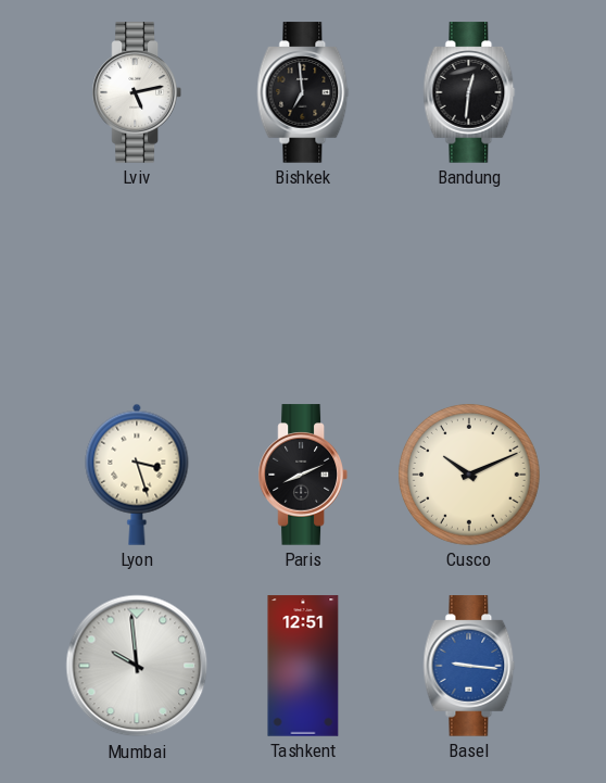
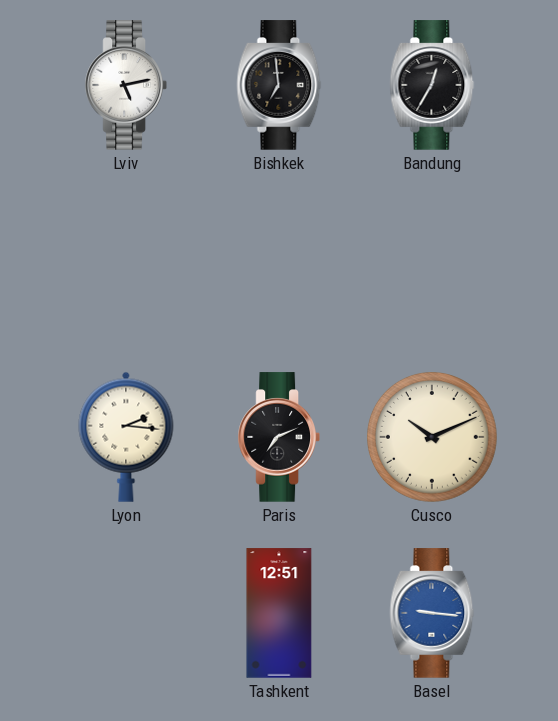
Bandung: 12:31 -> 12:35
Lyon: 3:27 -> 2:16
Paris: 8:11 -> 7:11
Mumbai: 9:59 -> none
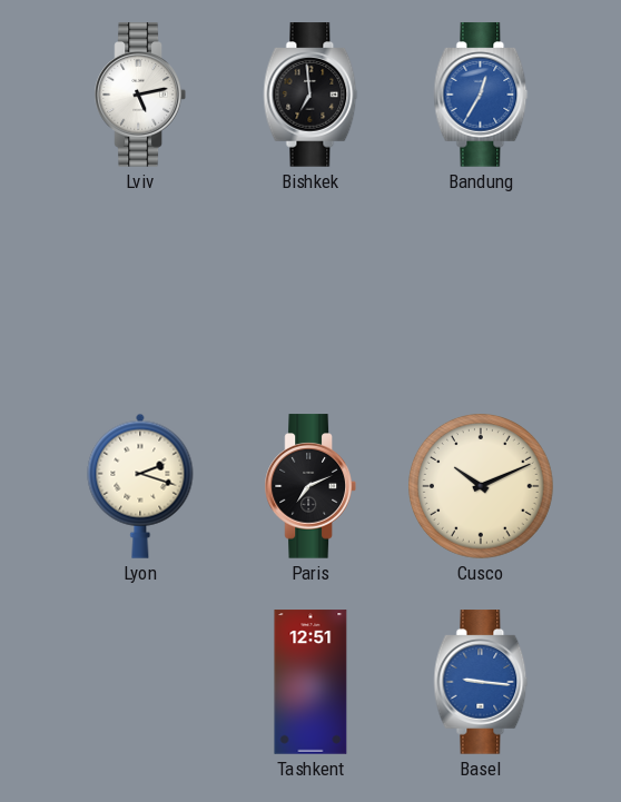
Bandung dial: black -> blue
Lyon: 2:16 -> 2:18
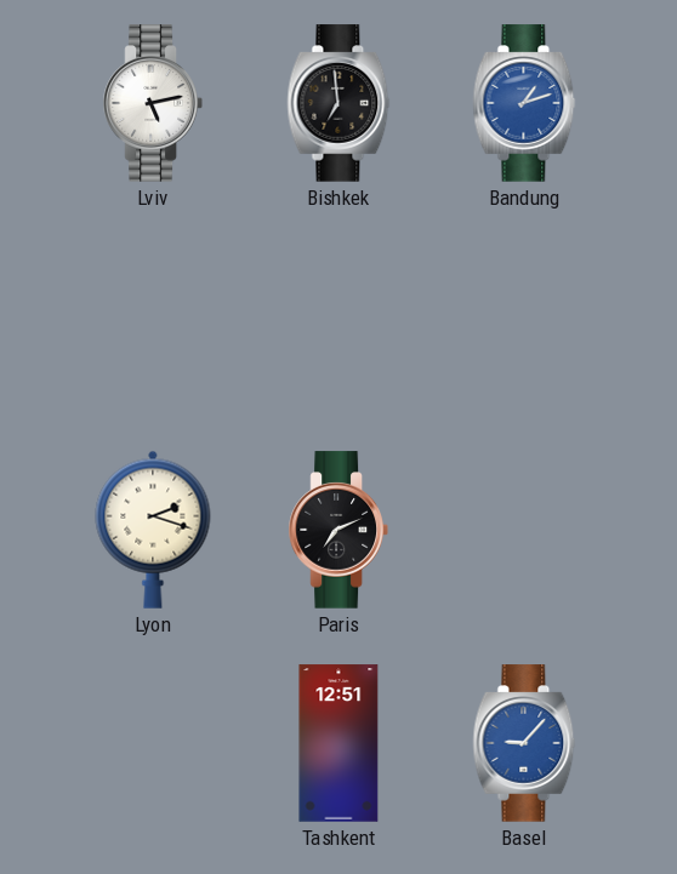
Bandung: 12:35 -> 1:12
Cusco: 10:11 -> none
Basel: 9:16 -> 9:07
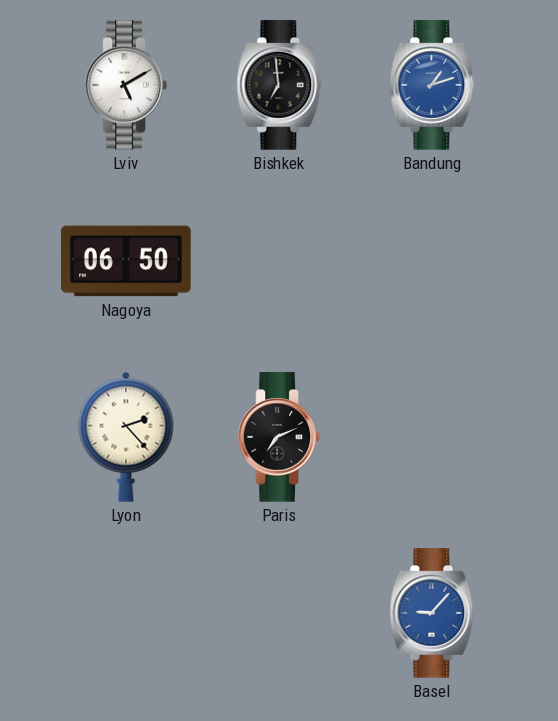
Lviv: 5:13 -> 5:10
Nagoya: none -> 06:50
Lyon: 2:18 -> 2:23
Tashkent: 12:51 -> none
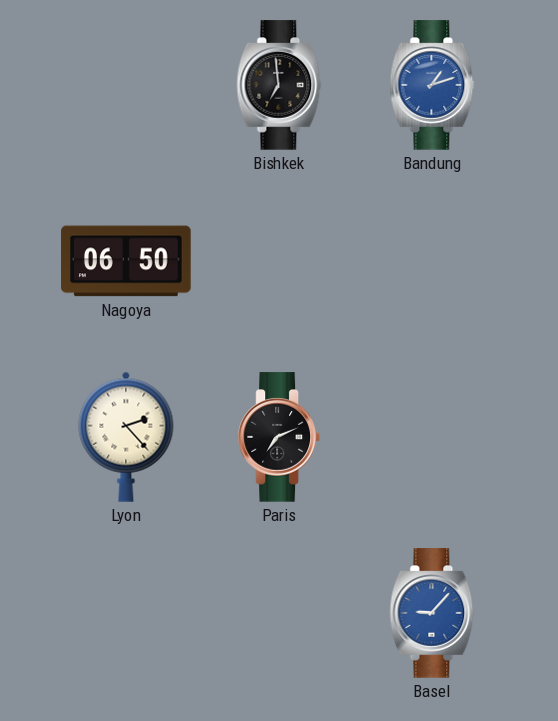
Lviv: 5:10 -> none
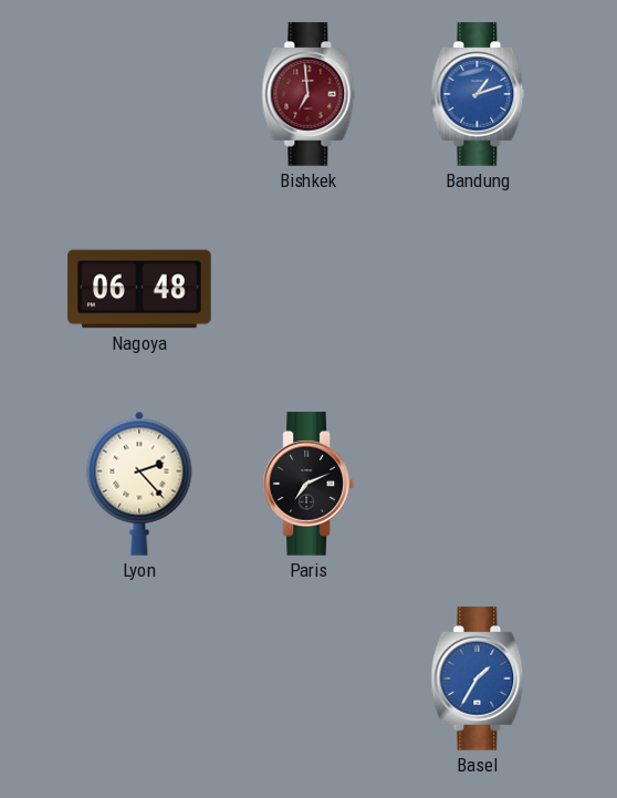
Bishkek dial: black -> burgundy
Nagoya: 06:50 -> 06:48
Basel: 9:07 -> 1:35
